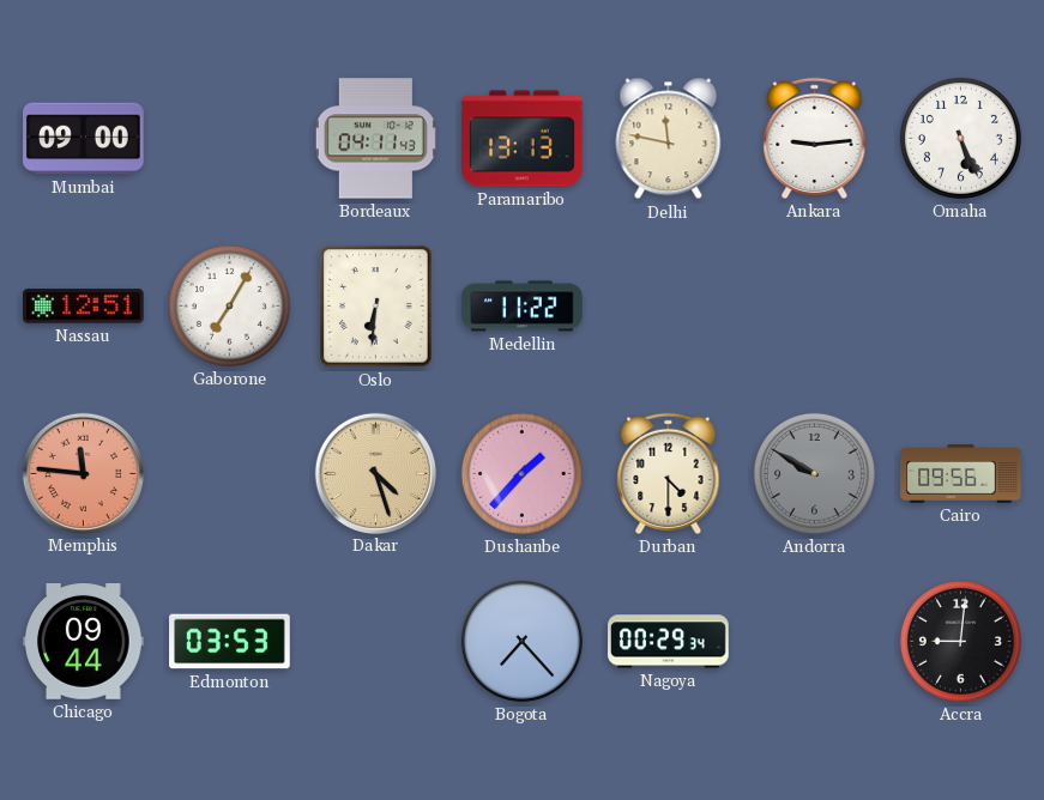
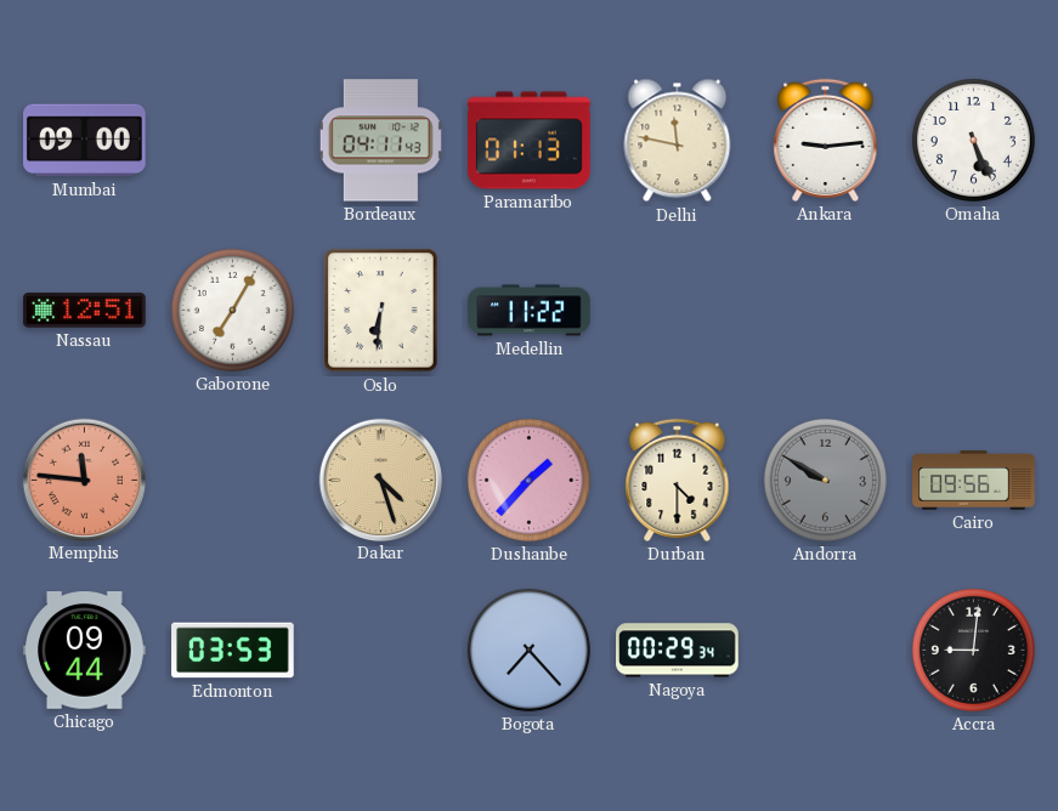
Paramaribo: 13:13 -> 01:13
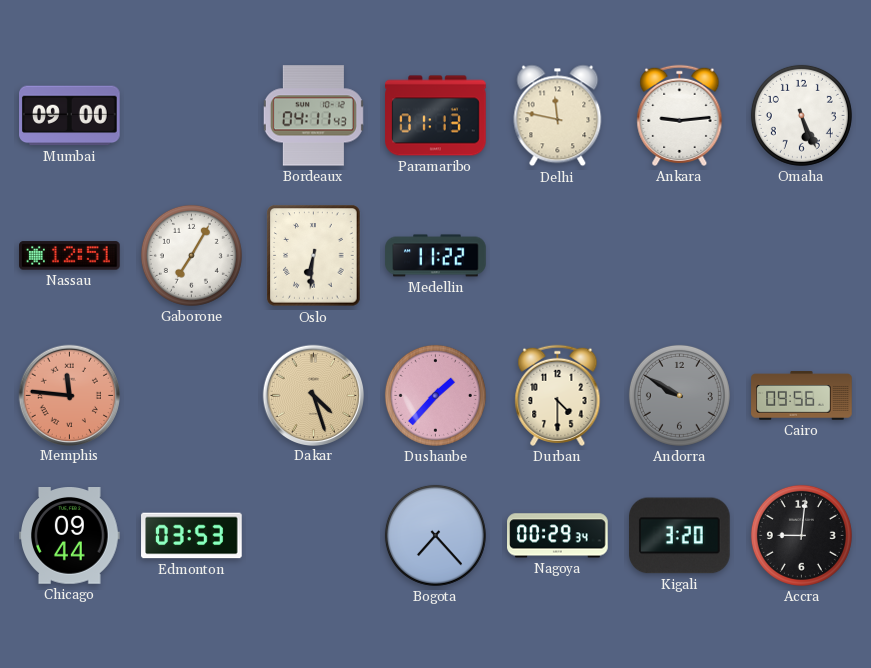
Kigali: none -> 3:20
